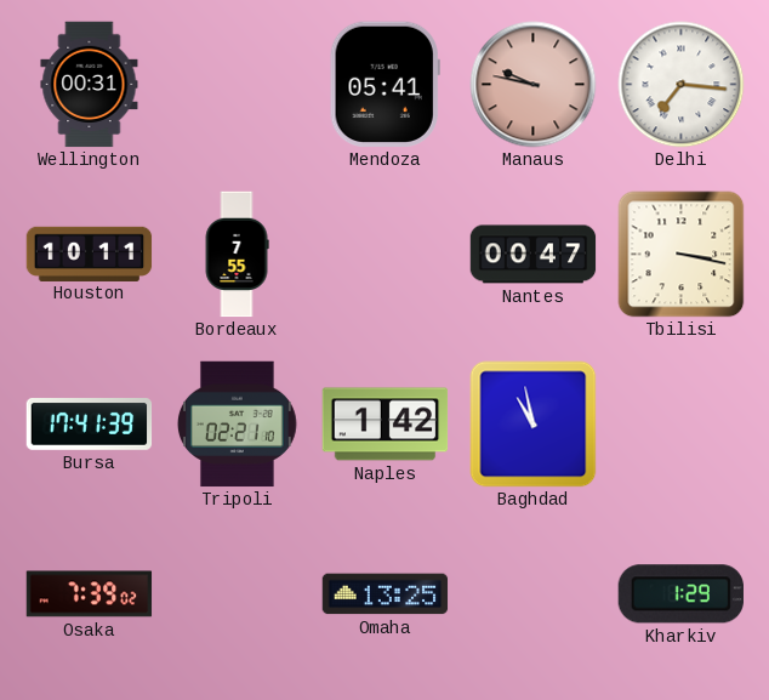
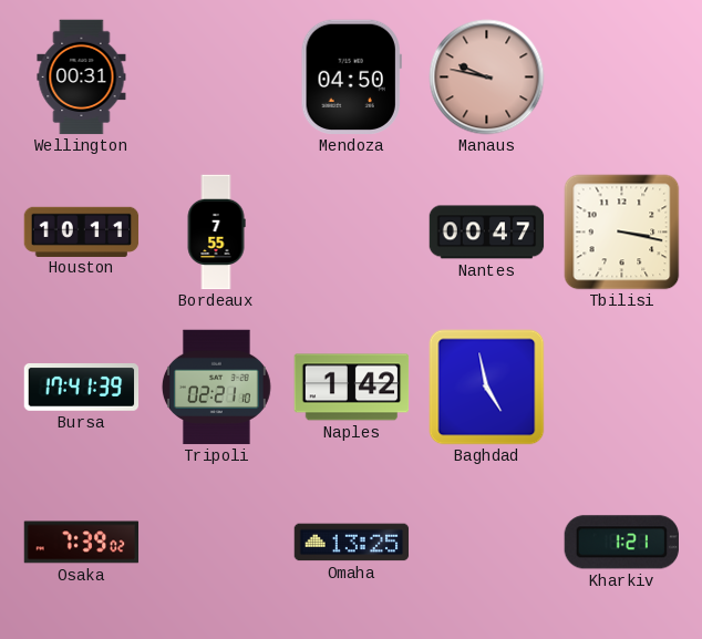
Mendoza: 05:41 -> 04:50
Delhi: 7:16 -> none
Baghdad: 10:58 -> 4:58
Kharkiv: 1:29 -> 1:21
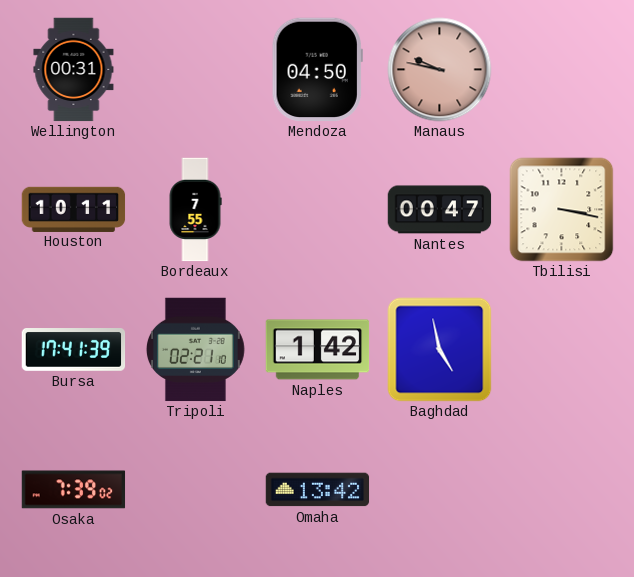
Omaha: 13:25 -> 13:42
Kharkiv: 1:21 -> none
